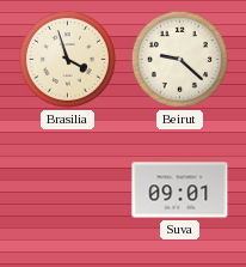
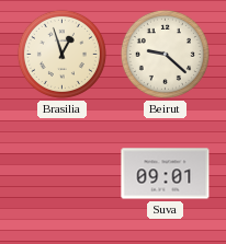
Brasilia: 3:57 -> 12:57
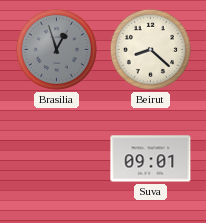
Brasilia dial: cream -> grey
Beirut: 9:22 -> 8:22
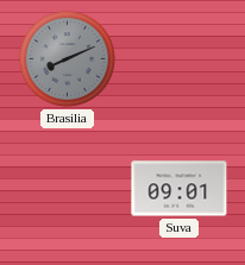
Brasilia: 12:57 -> 8:11
Beirut: 8:22 -> none
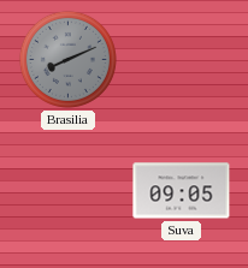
Suva: 09:01 -> 09:05
